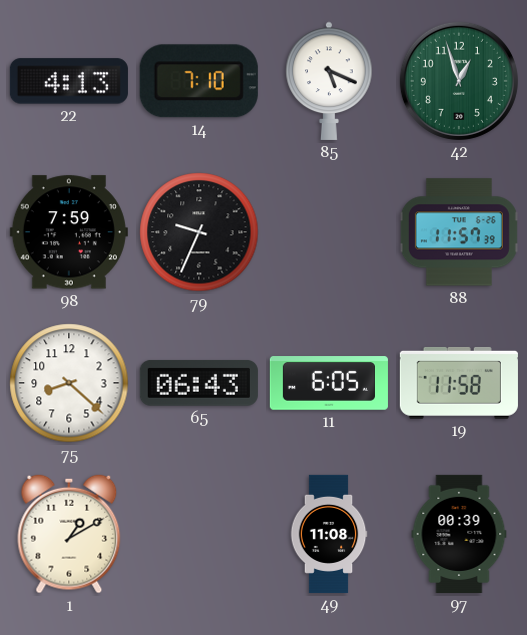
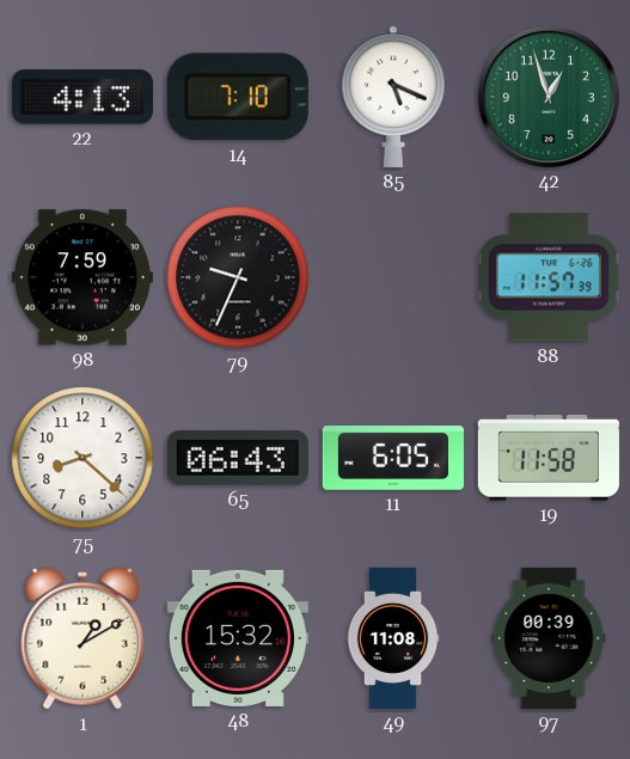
48: none -> 15:32
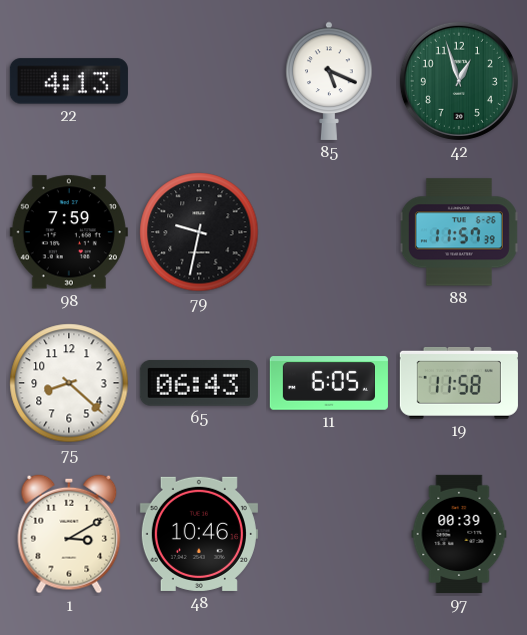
14: 7:10 -> none
79: 9:34 -> 9:32
1: 1:10 -> 3:10
48: 15:32 -> 10:46
49: 11:08 -> none
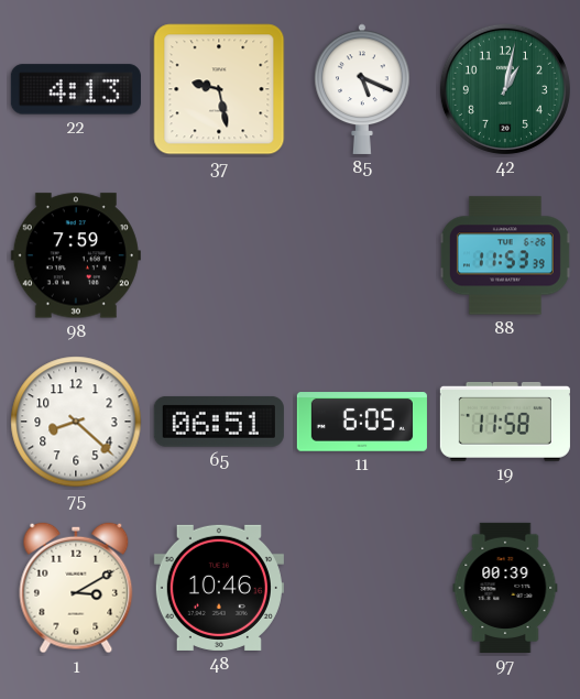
37: none -> 9:28
42: 12:57 -> 1:02
79: 9:32 -> none
88: 11:57 -> 11:53
65: 06:43 -> 06:51
